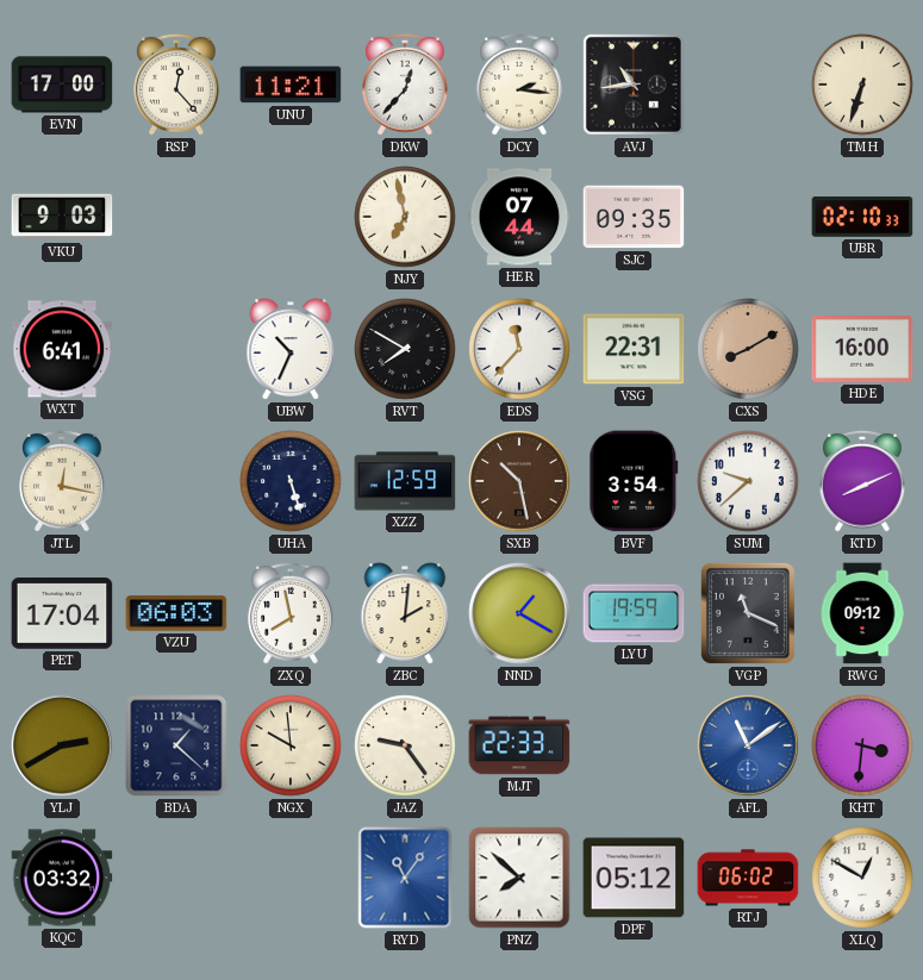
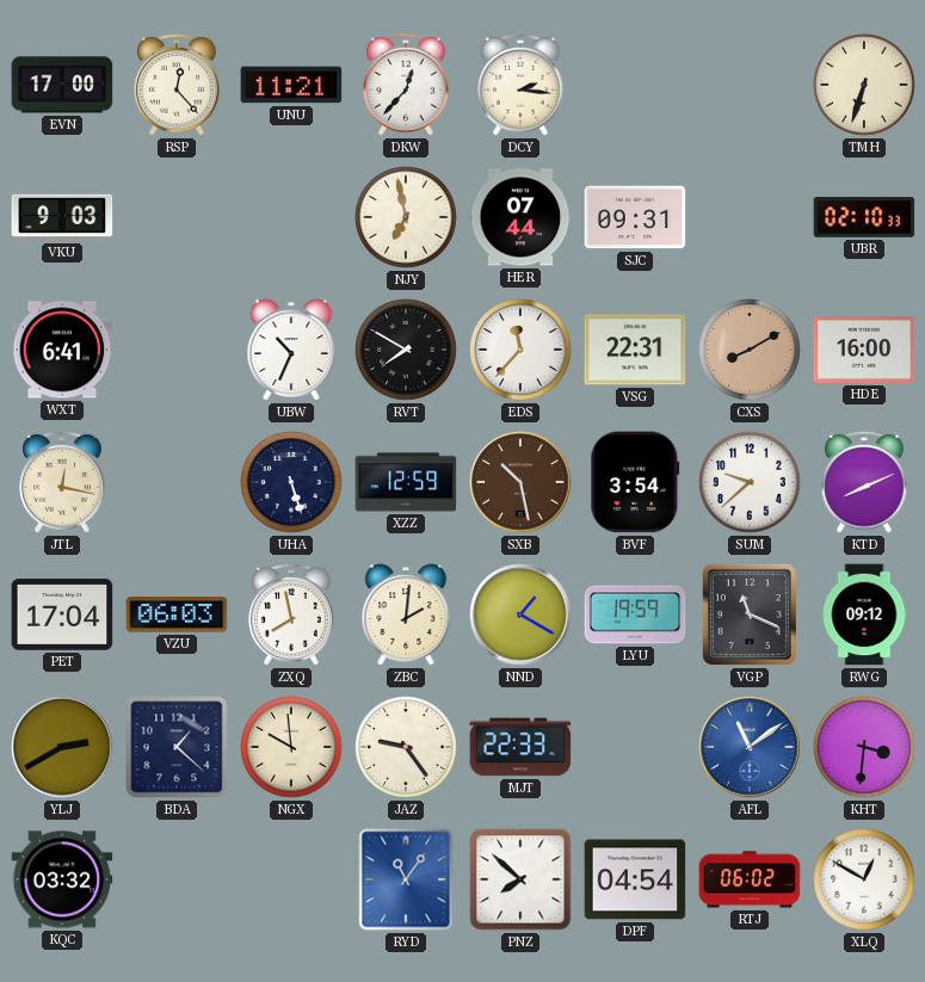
AVJ: 10:44 -> none
SJC: 09:35 -> 09:31
DPF: 05:12 -> 04:54
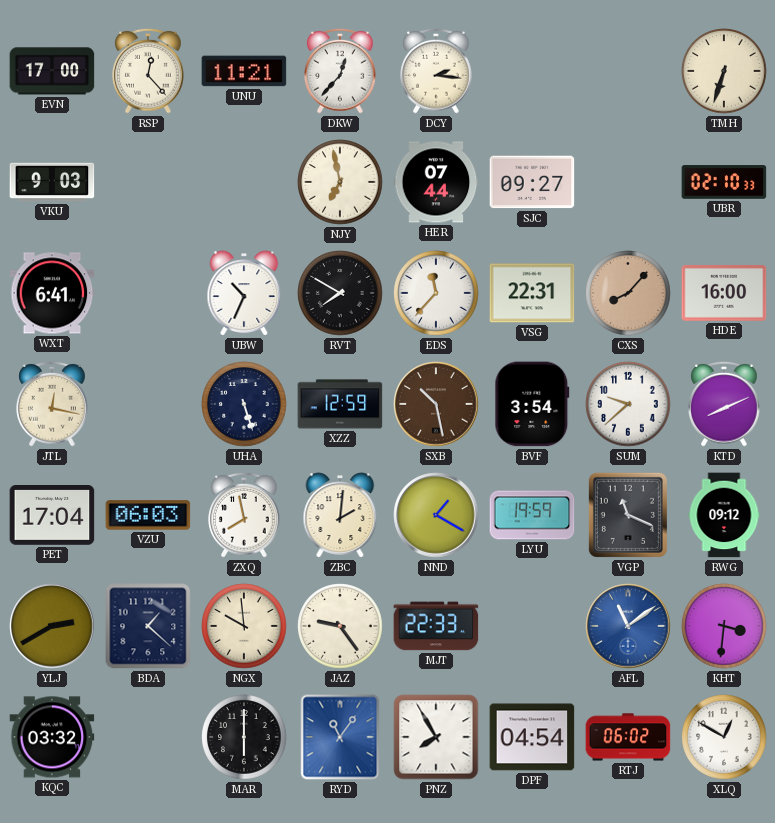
SJC: 09:31 -> 09:27
CXS: 8:10 -> 8:07
MAR: none -> 6:00
PNZ: 7:52 -> 7:55
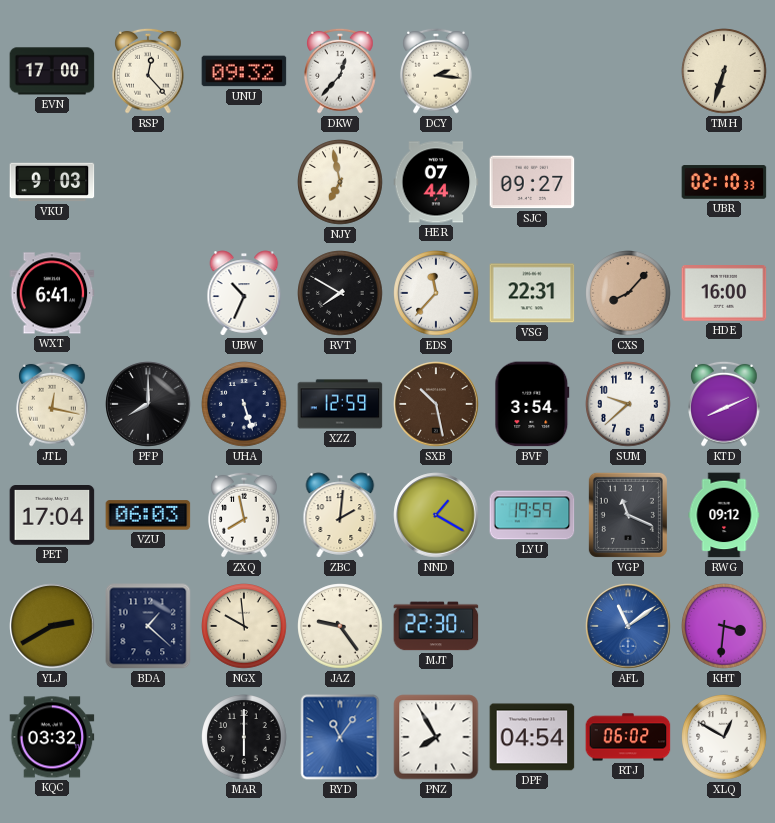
UNU: 11:21 -> 09:32
PFP: none -> 8:00
MJT: 22:33 -> 22:30
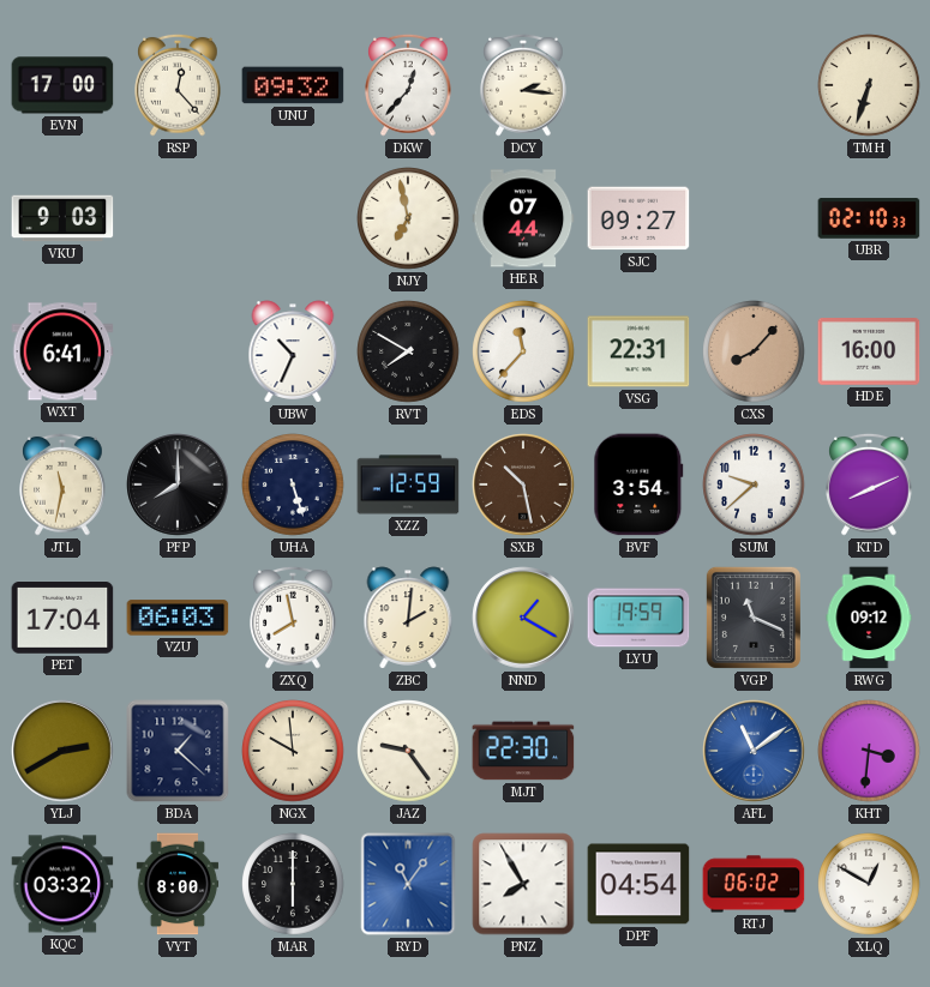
JTL: 12:17 -> 11:32
VYT: none -> 8:00
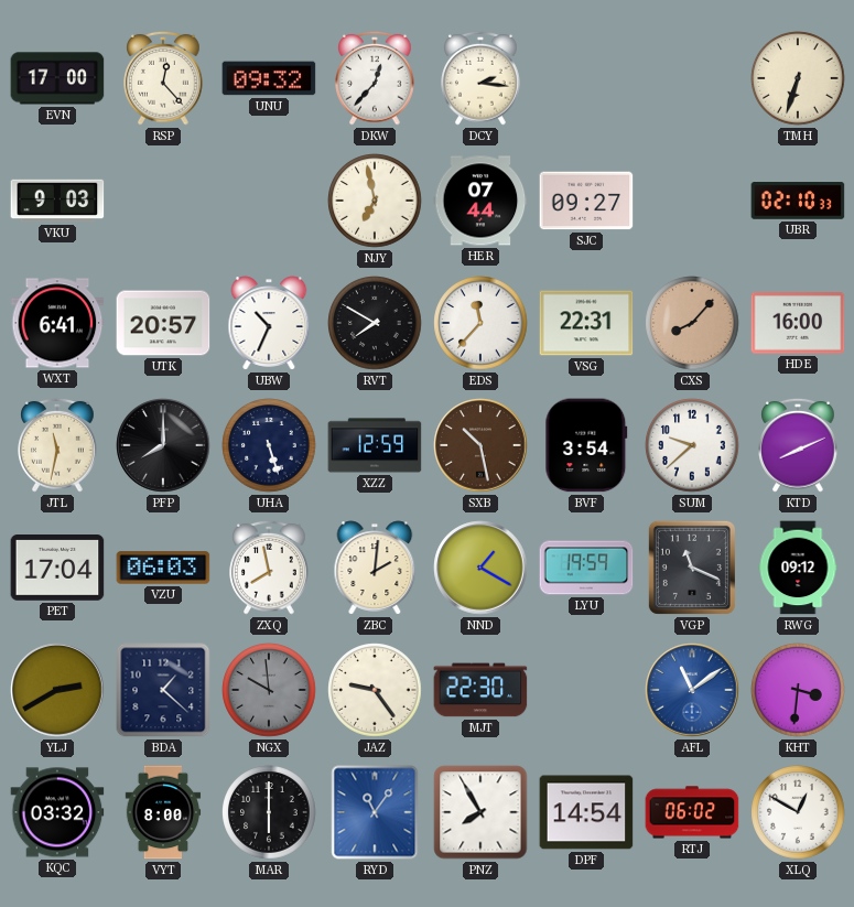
UTK: none -> 20:57
NGX dial: cream -> grey
DPF: 04:54 -> 14:54
